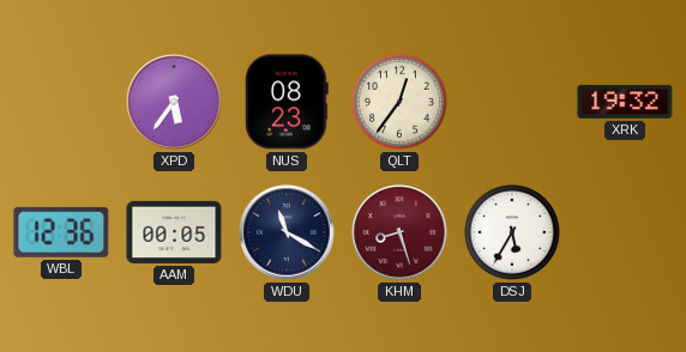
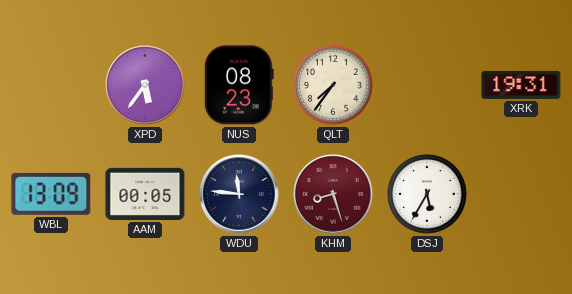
QLT: 12:36 -> 7:36
XRK: 19:32 -> 19:31
WBL: 12:36 -> 13:09
WDU: 11:20 -> 11:46
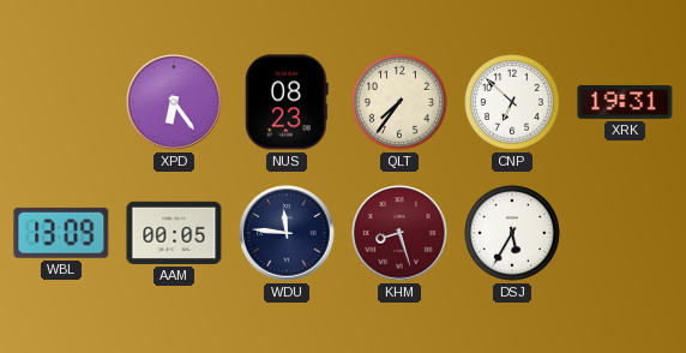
XPD: 5:36 -> 6:24
CNP: none -> 6:52
